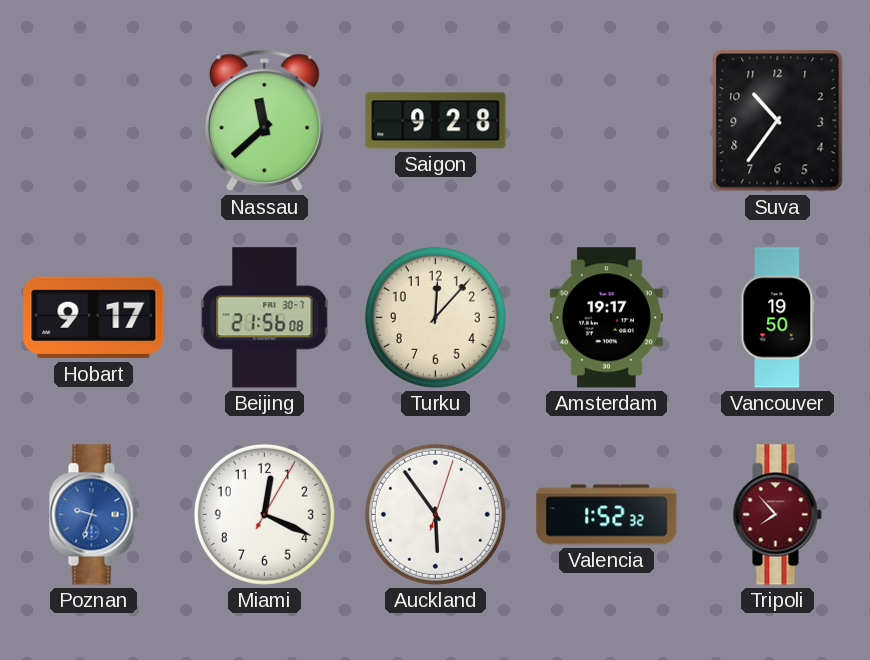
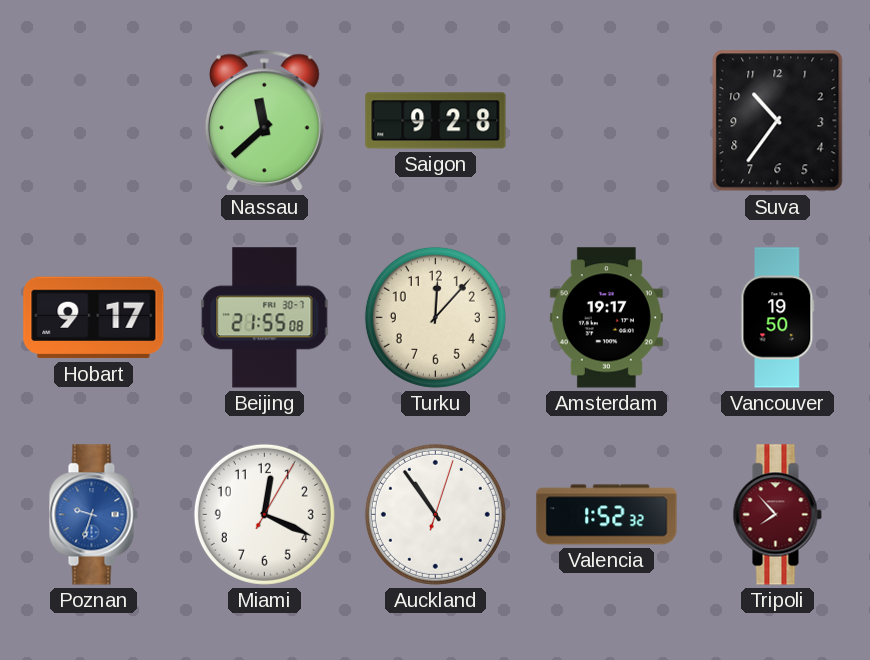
Beijing: 21:56 -> 21:55
Auckland: 5:54 -> 10:54
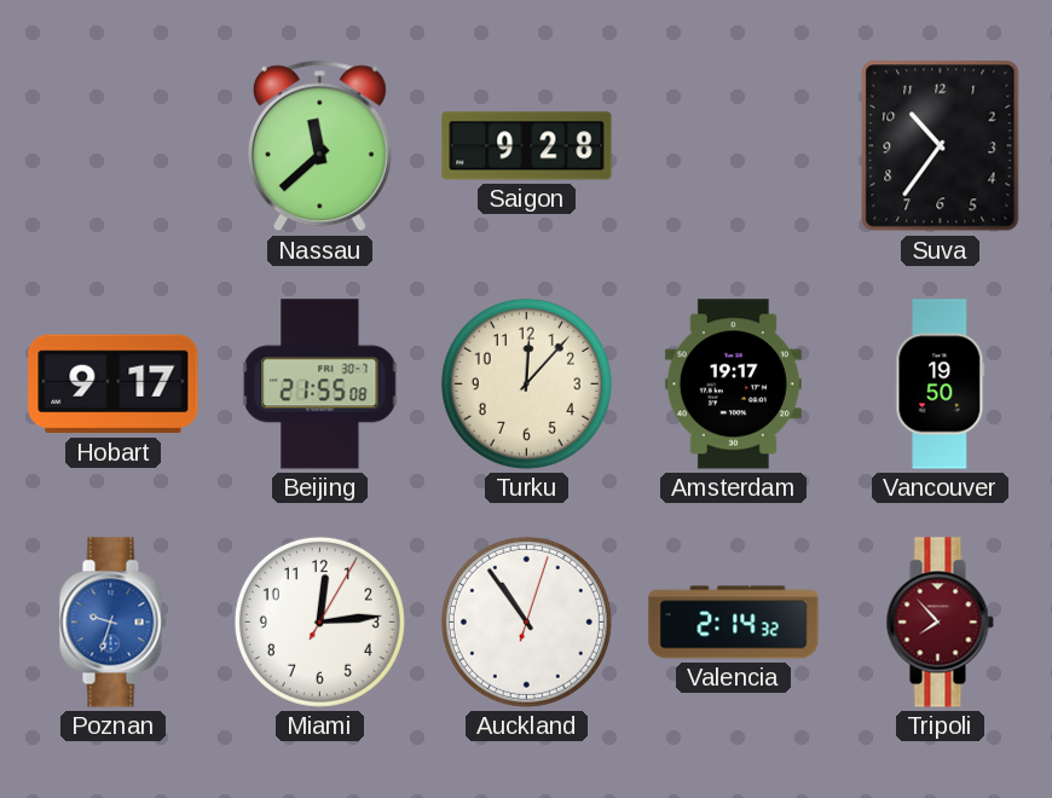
Miami: 12:19 -> 12:14
Valencia: 1:52 -> 2:14
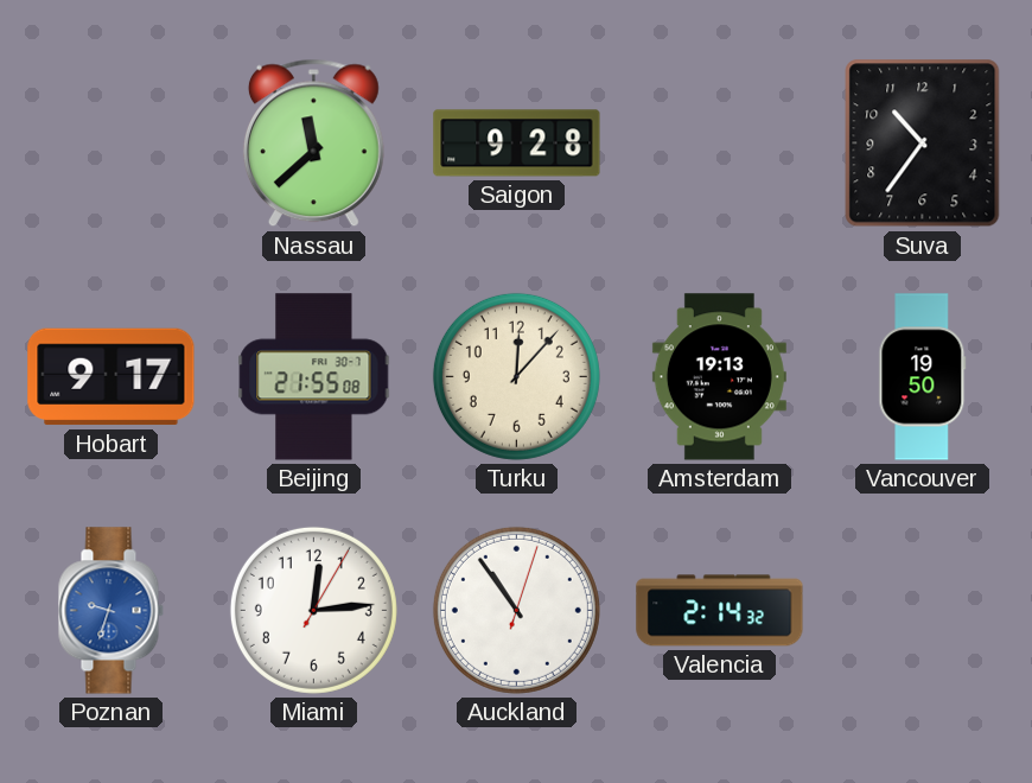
Amsterdam: 19:17 -> 19:13
Tripoli: 7:53 -> none
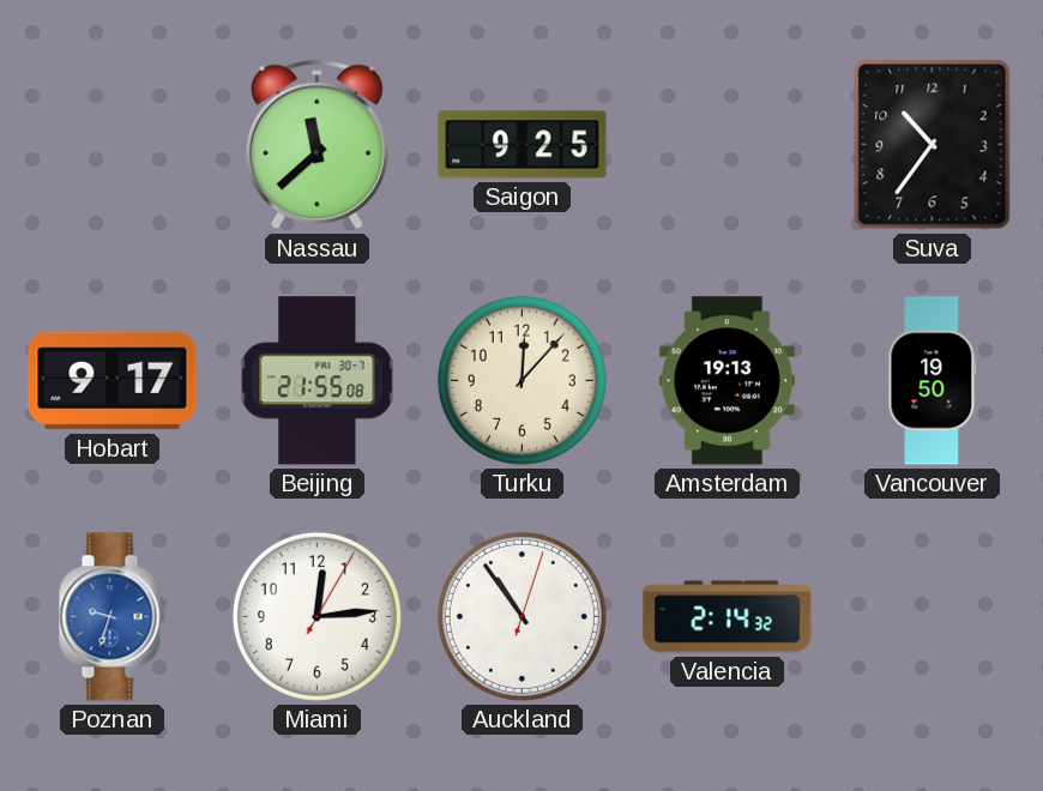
Saigon: 9:28 -> 9:25
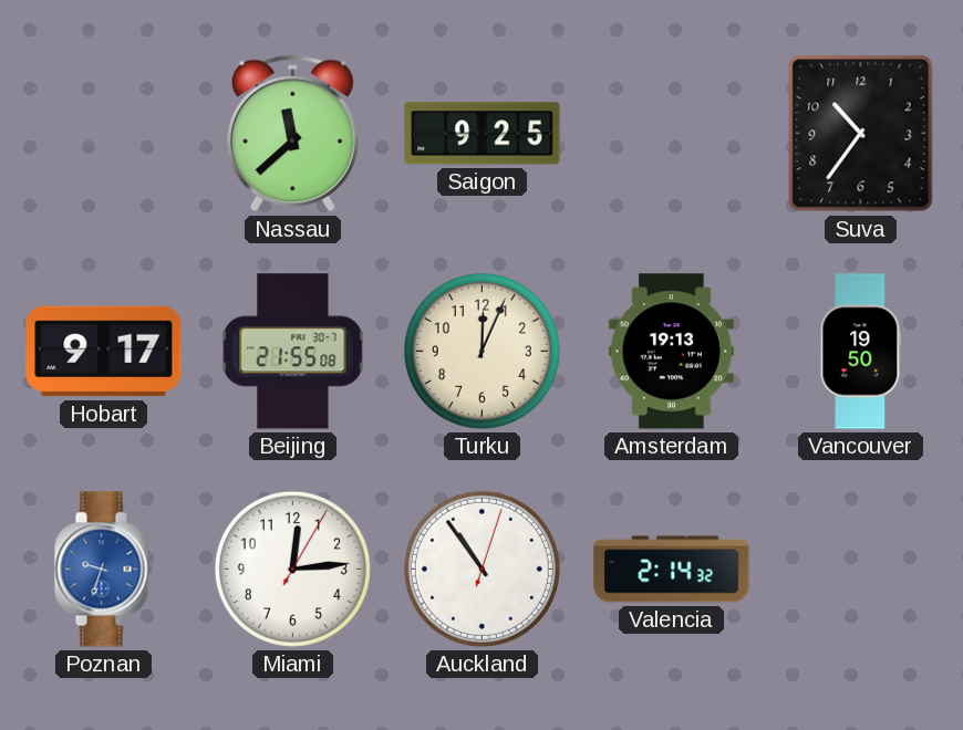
Turku: 12:07 -> 12:04
